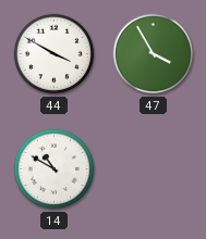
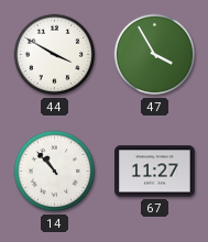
14: 10:50 -> 10:53
67: none -> 11:27
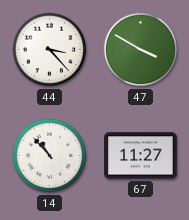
44: 3:50 -> 3:23
47: 3:55 -> 3:50
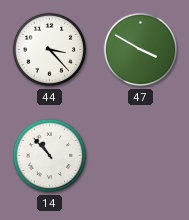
67: 11:27 -> none
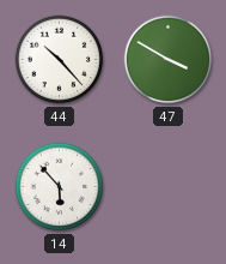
44: 3:23 -> 10:23
14: 10:53 -> 5:53
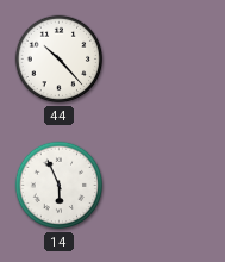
47: 3:50 -> none
14: 5:53 -> 5:56
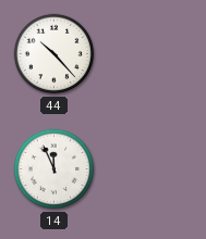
14: 5:56 -> 11:56
